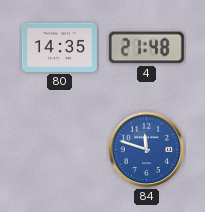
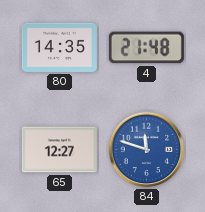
65: none -> 12:27
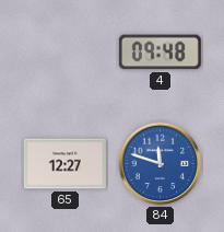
80: 14:35 -> none
4: 21:48 -> 09:48
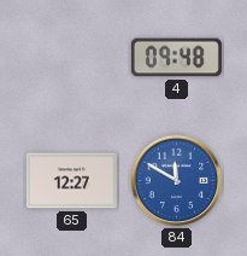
84: 11:48 -> 11:50
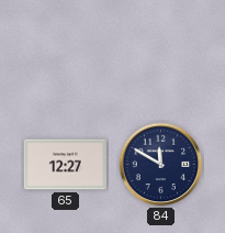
4: 09:48 -> none
84 dial: blue -> navy
